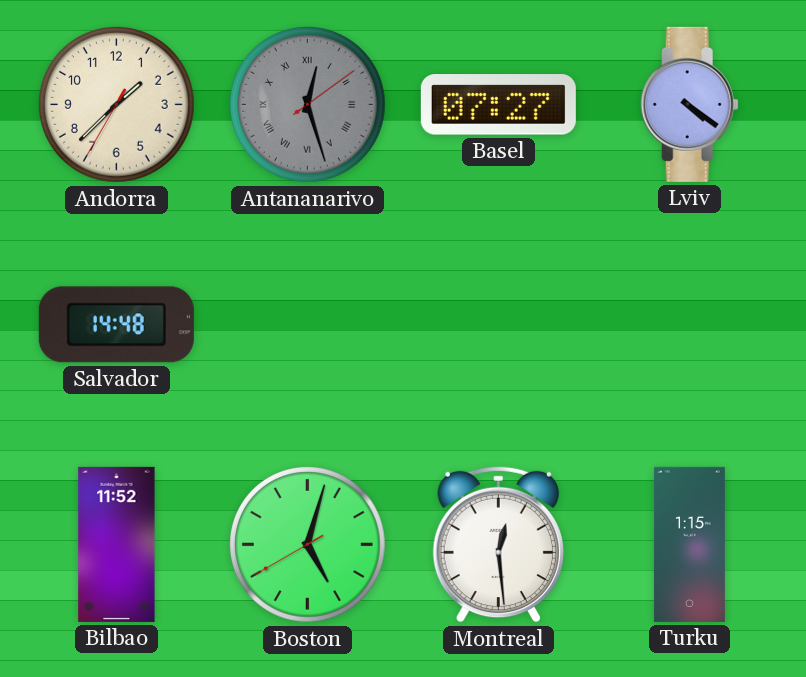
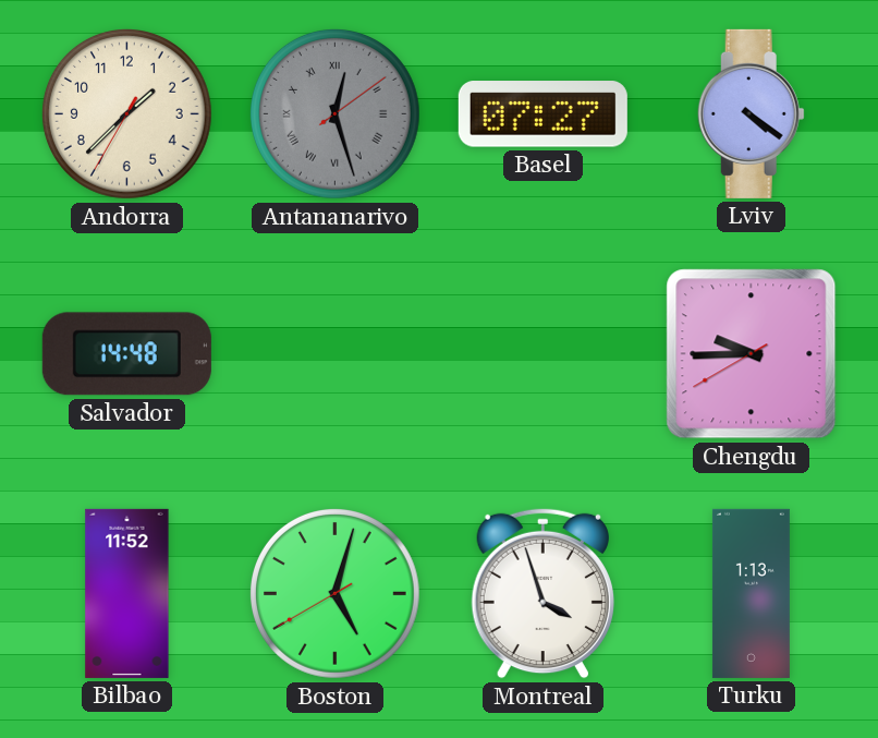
Chengdu: none -> 9:44
Montreal: 12:29 -> 3:57
Turku: 1:15 -> 1:13
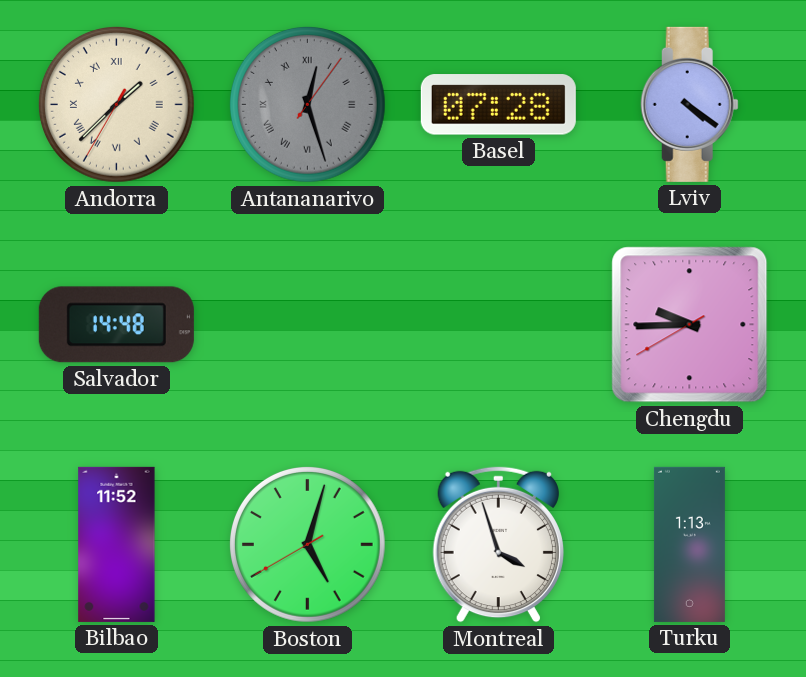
Andorra numerals: Arabic -> Roman
Antananarivo: 12:27:09 -> 12:27:06
Basel: 07:27 -> 07:28
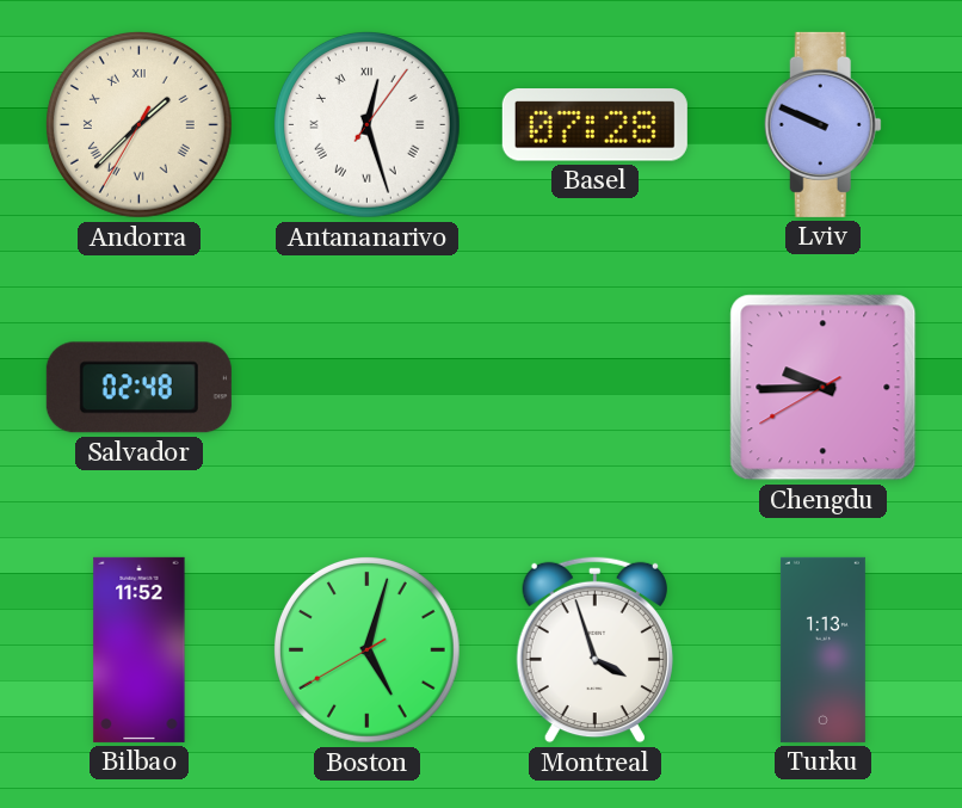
Antananarivo dial: grey -> white
Lviv: 4:21 -> 9:49
Salvador: 14:48 -> 02:48
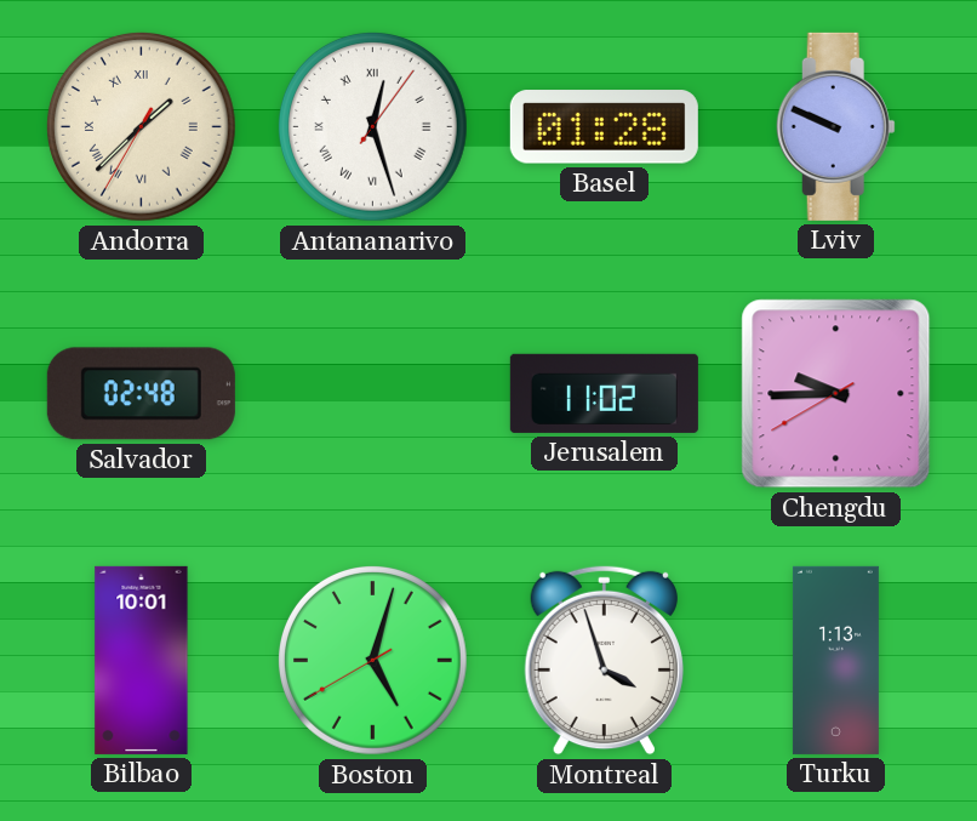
Basel: 07:28 -> 01:28
Jerusalem: none -> 11:02
Bilbao: 11:52 -> 10:01
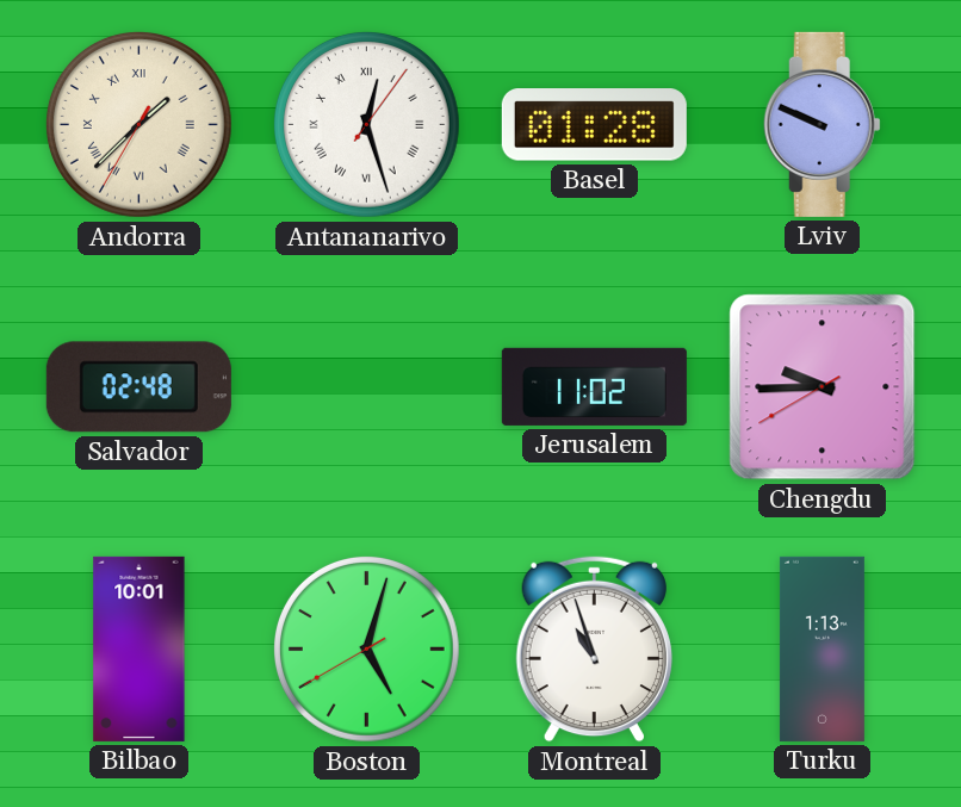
Montreal: 3:57 -> 10:57
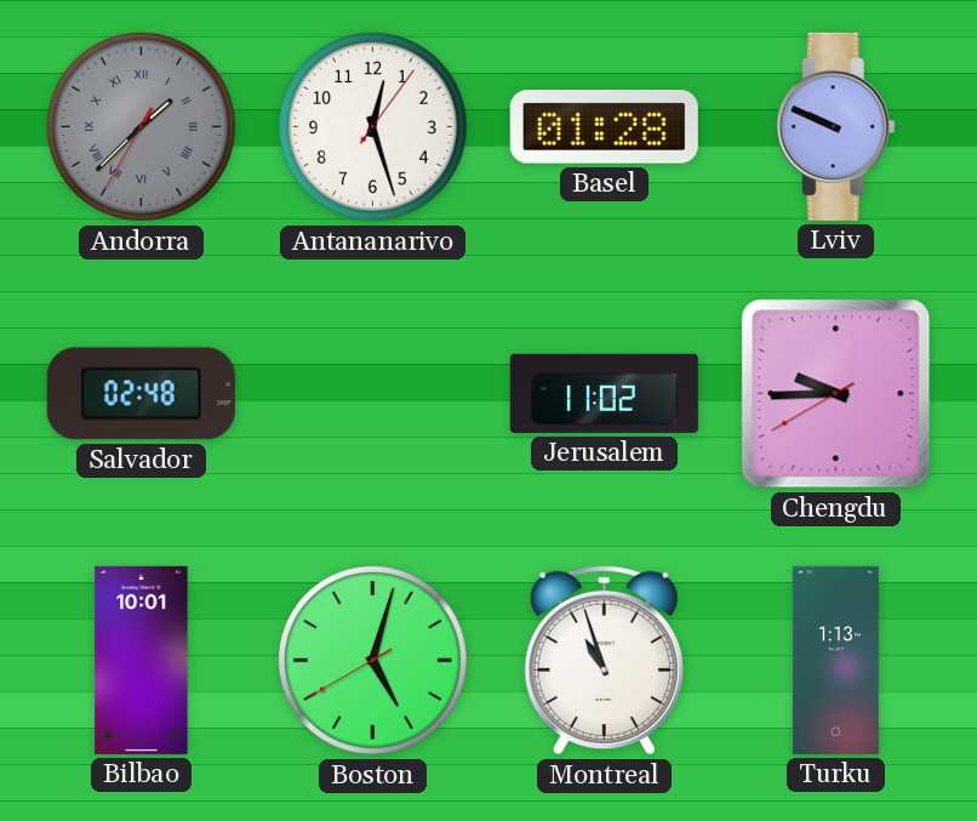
Andorra dial: cream -> grey
Antananarivo numerals: Roman -> Arabic
